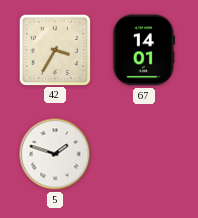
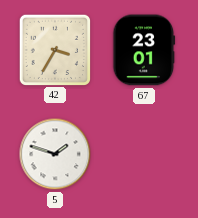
67: 14:01 -> 23:01
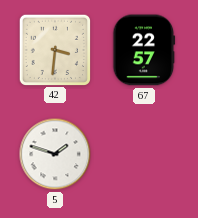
42: 3:35 -> 3:31
67: 23:01 -> 22:57
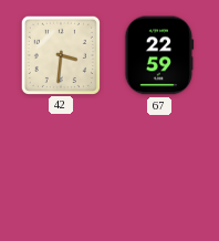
67: 22:57 -> 22:59
5: 1:48 -> none
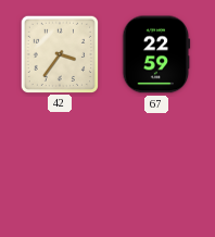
42: 3:31 -> 3:36
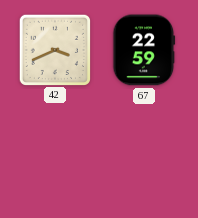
42: 3:36 -> 3:41
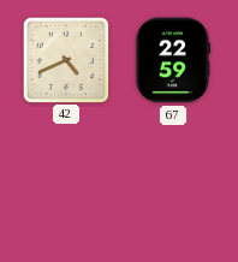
42: 3:41 -> 4:41
